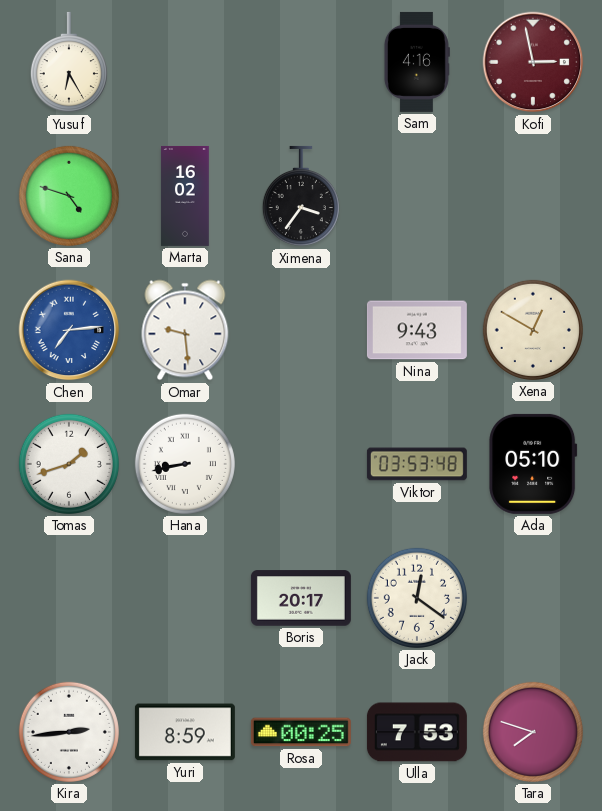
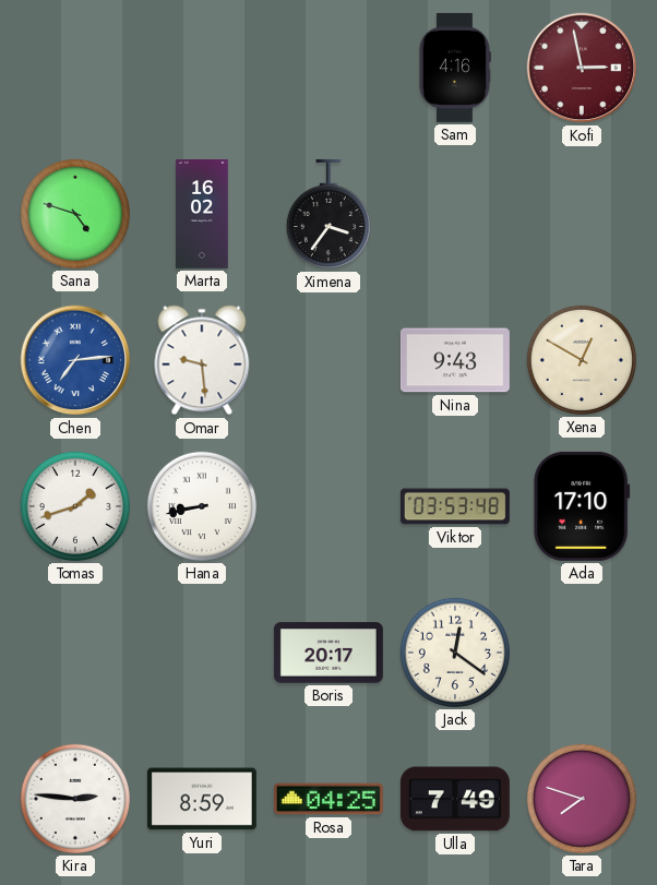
Yusuf: 6:25 -> none
Ada: 05:10 -> 17:10
Kira: 2:44 -> 2:46
Rosa: 00:25 -> 04:25
Ulla: 7:53 -> 7:49
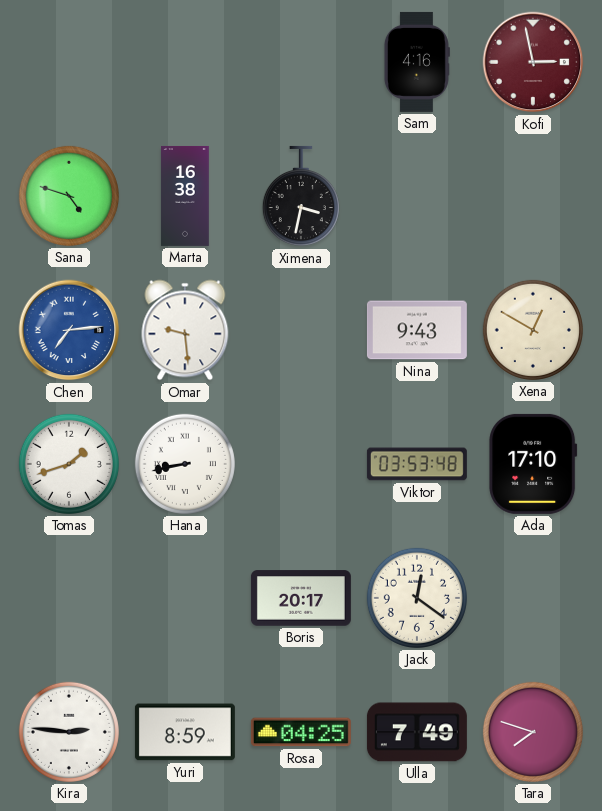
Marta: 16:02 -> 16:38
Ximena: 3:36 -> 3:32
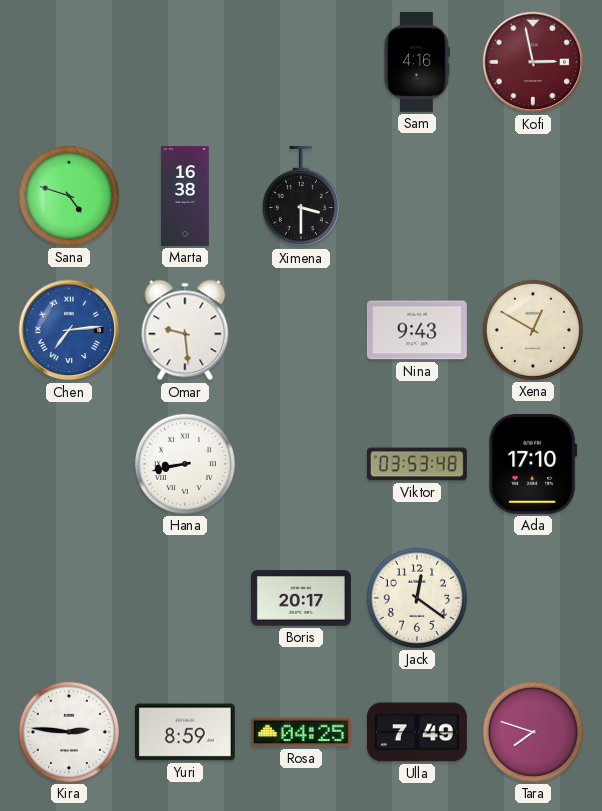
Ximena: 3:32 -> 3:30
Tomas: 1:42 -> none
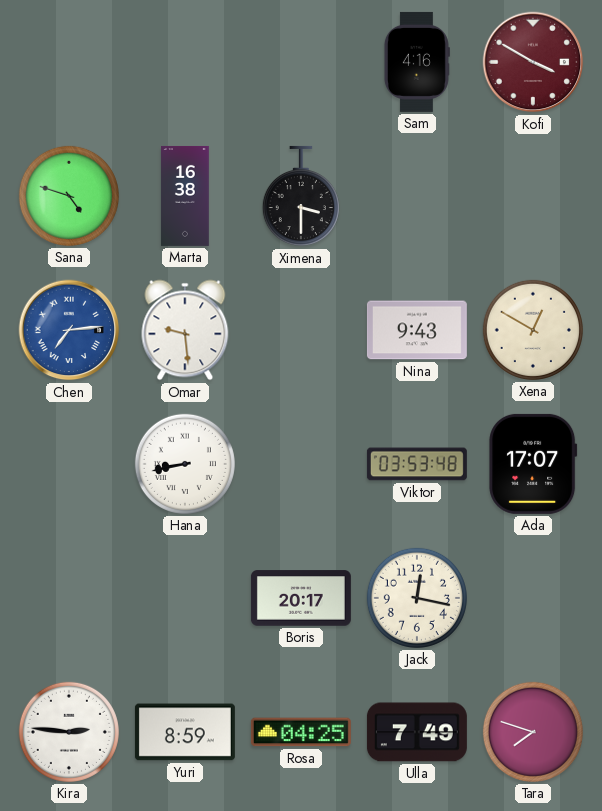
Kofi: 2:58 -> 3:50
Ada: 17:10 -> 17:07
Jack: 12:21 -> 12:17
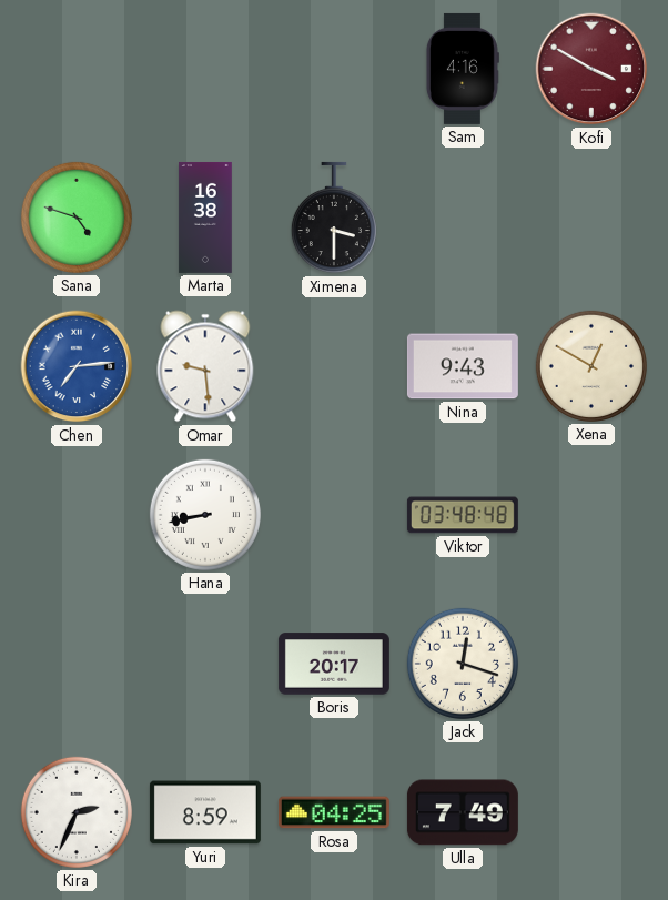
Viktor: 03:53 -> 03:48
Ada: 17:07 -> none
Jack: 12:17 -> 12:18
Kira: 2:46 -> 2:34
Tara: 7:48 -> none
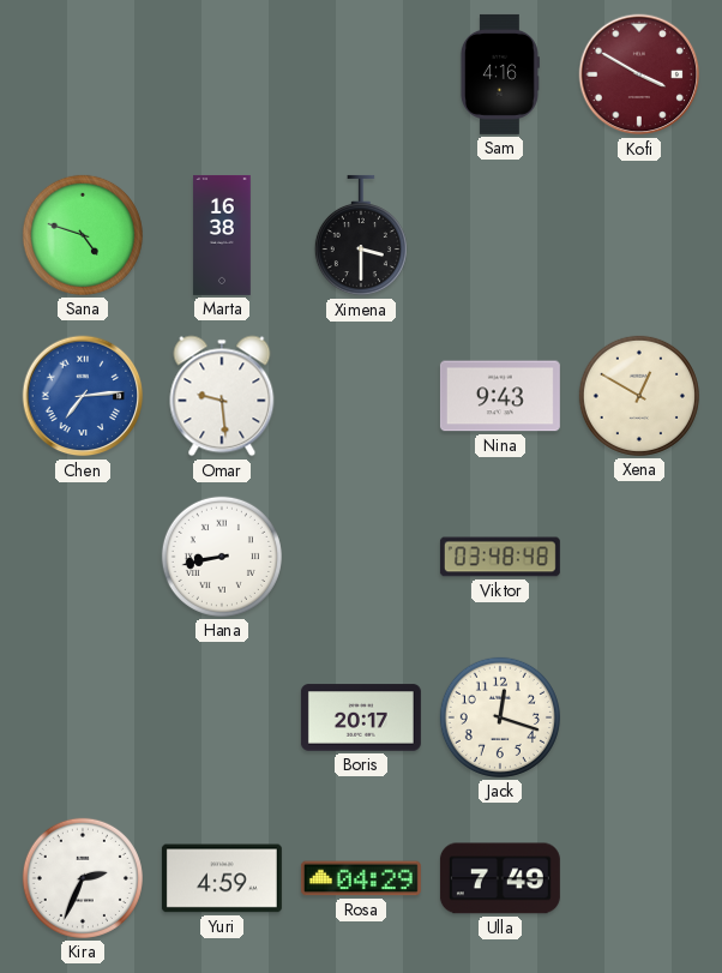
Yuri: 8:59 -> 4:59
Rosa: 04:25 -> 04:29
